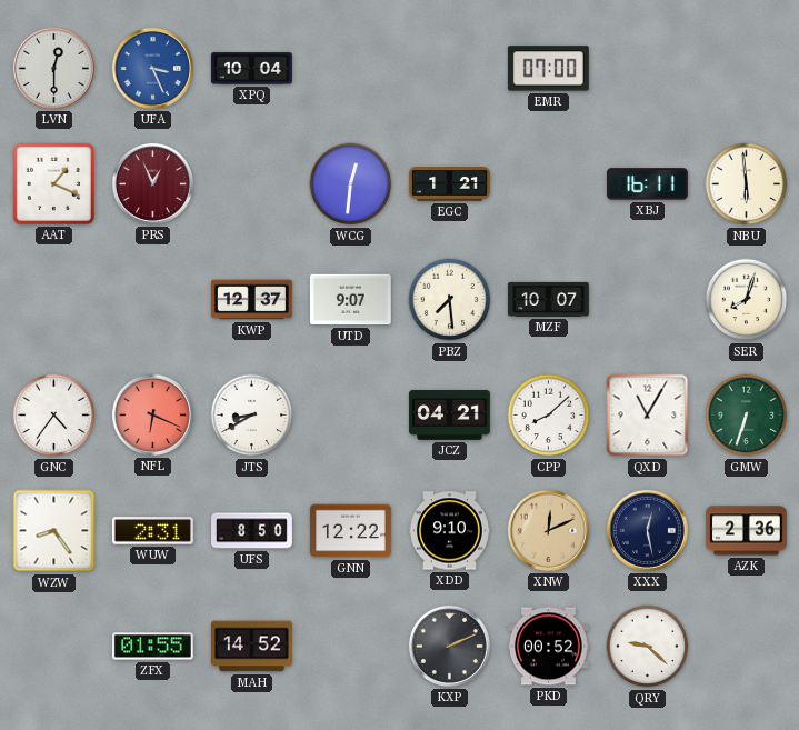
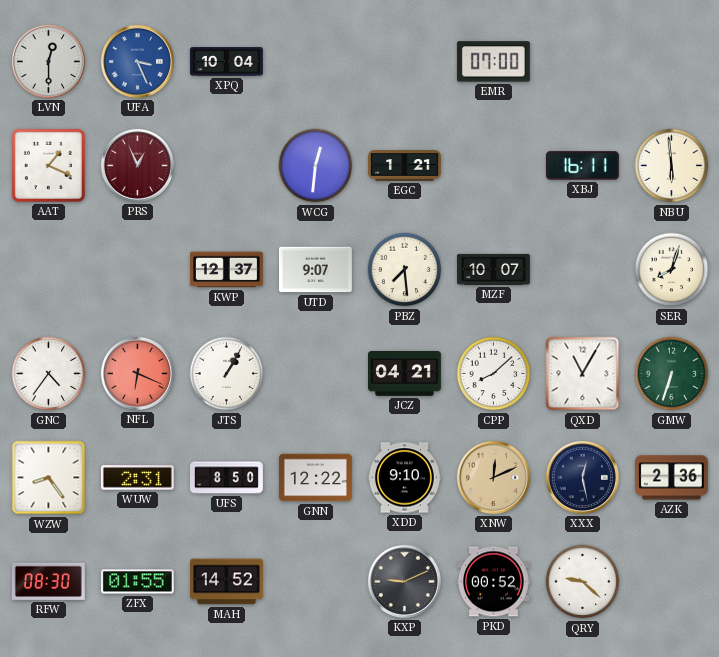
JTS: 8:40 -> 1:05
RFW: none -> 08:30
KXP: 2:11 -> 9:11
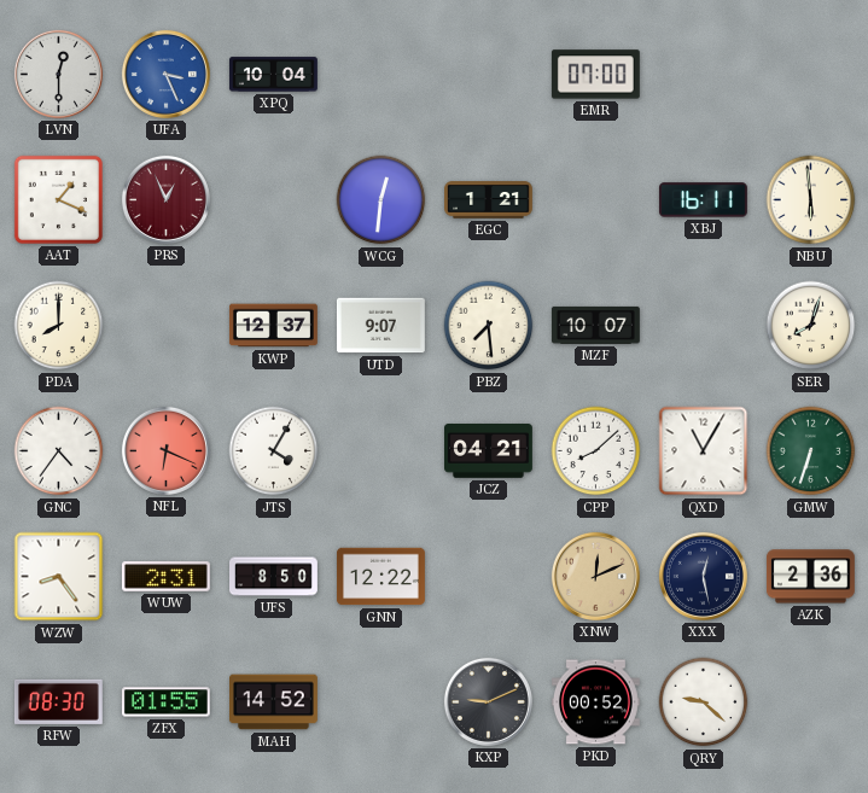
PDA: none -> 8:00
JTS: 1:05 -> 4:05
XDD: 9:10 -> none
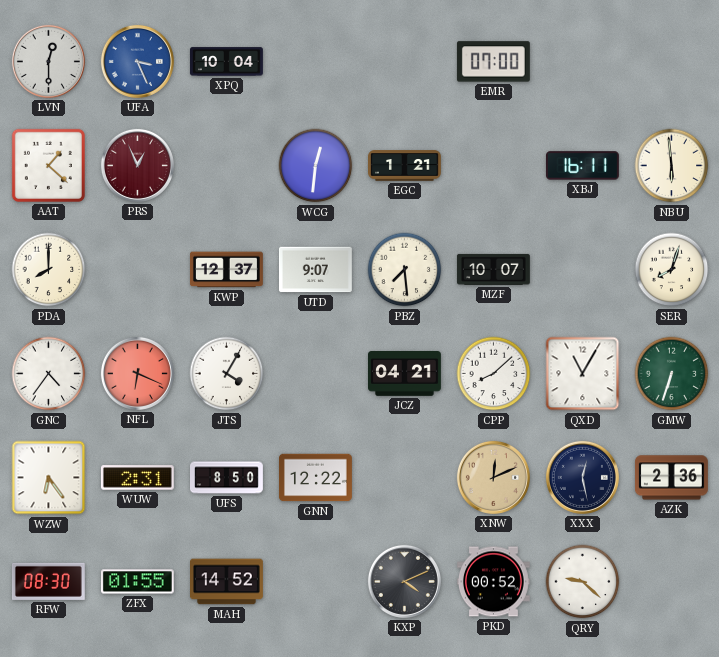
AAT: 1:19 -> 1:22
WZW: 8:24 -> 6:24
KXP: 9:11 -> 4:11
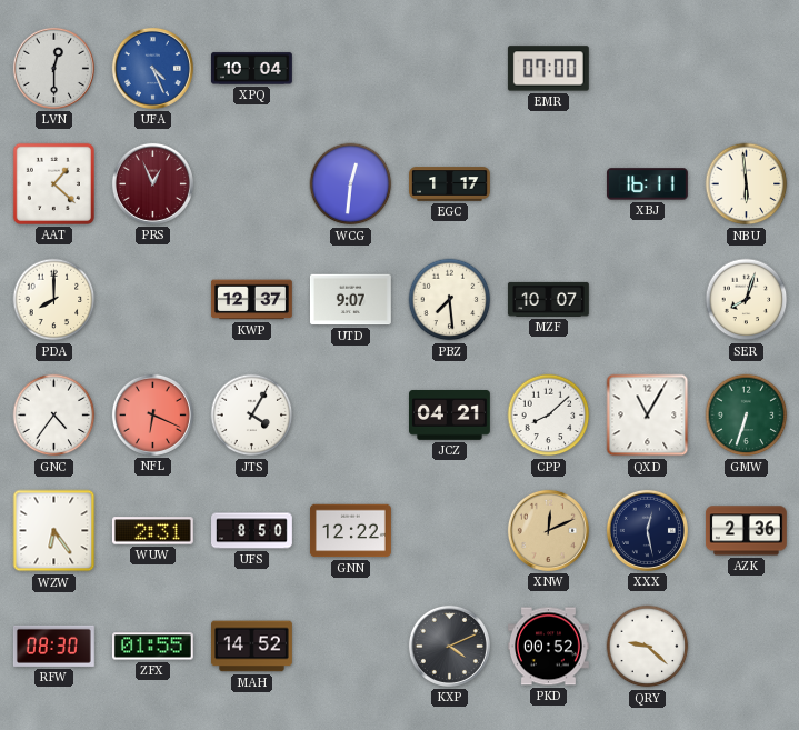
UFA: 3:26 -> 4:26
EGC: 1:21 -> 1:17
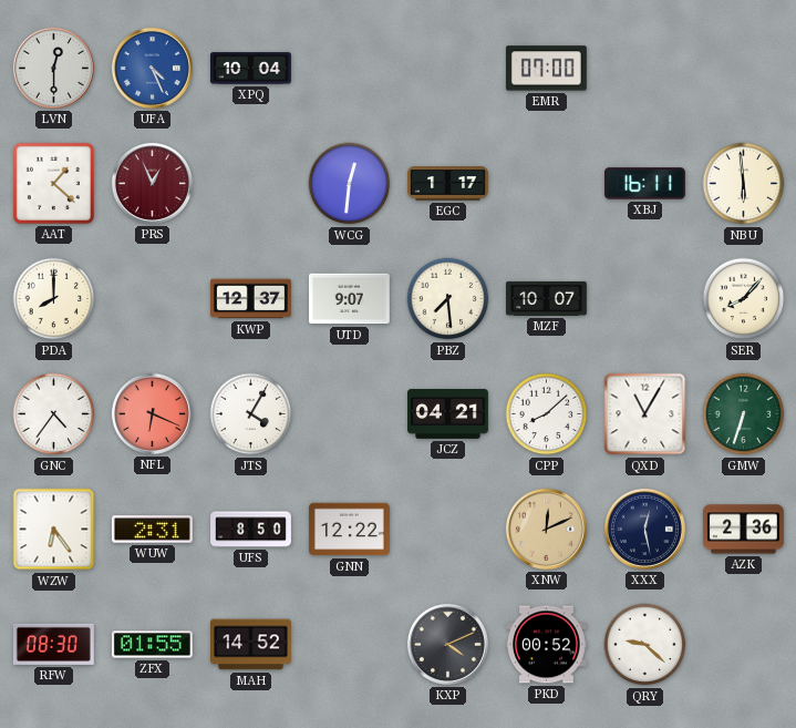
SER: 8:03 -> 8:07
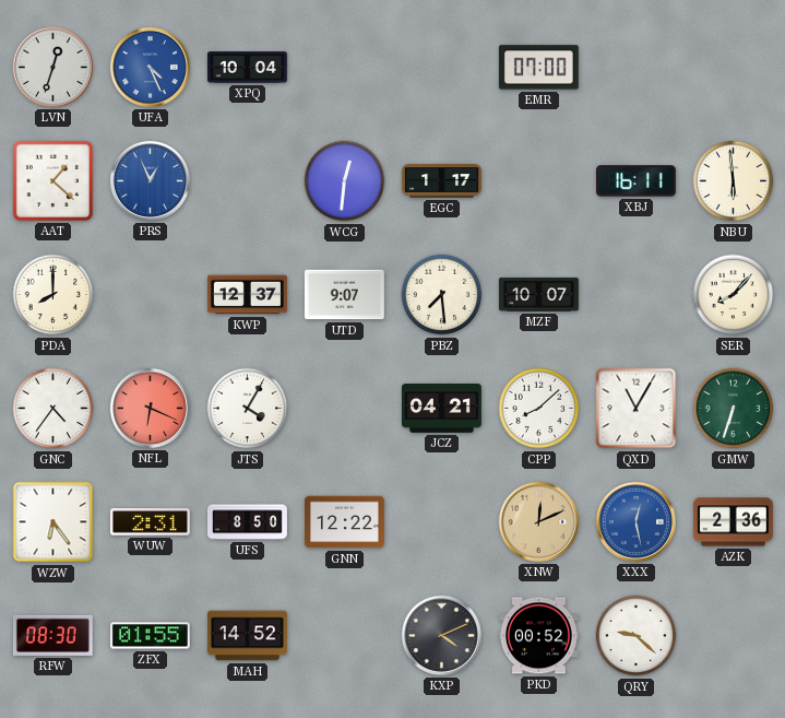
LVN: 12:30 -> 12:33
PRS dial: burgundy -> blue
XXX dial: navy -> blue
